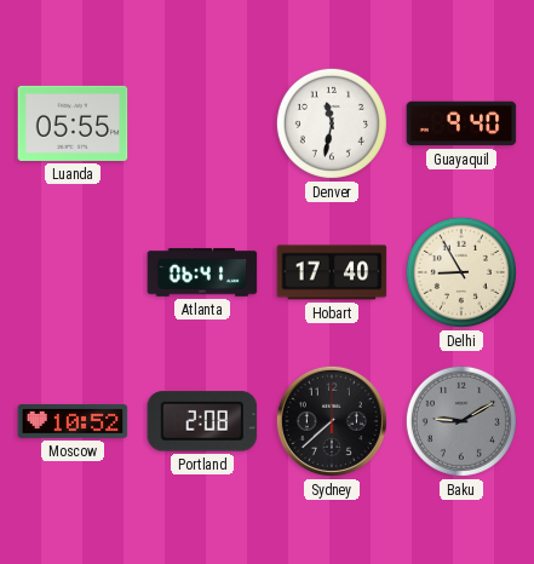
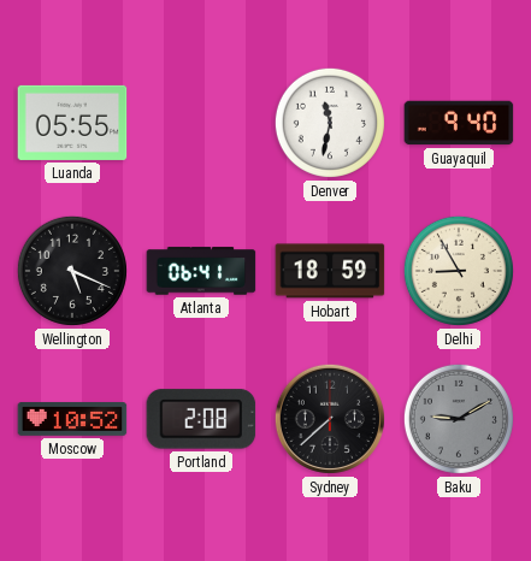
Wellington: none -> 5:19
Hobart: 17:40 -> 18:59
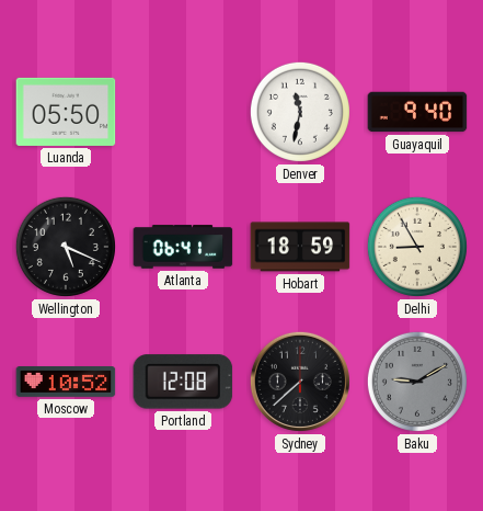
Luanda: 05:55 -> 05:50
Portland: 2:08 -> 12:08
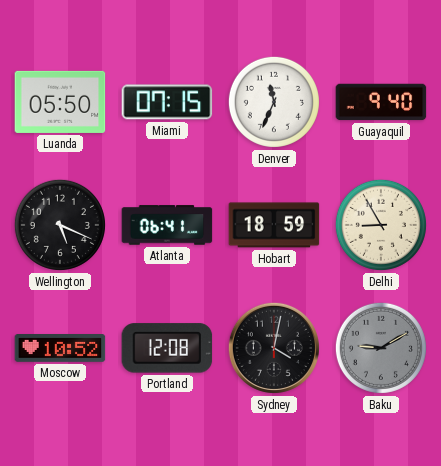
Miami: none -> 07:15
Denver: 11:32 -> 11:34
Sydney: 7:38 -> 4:02
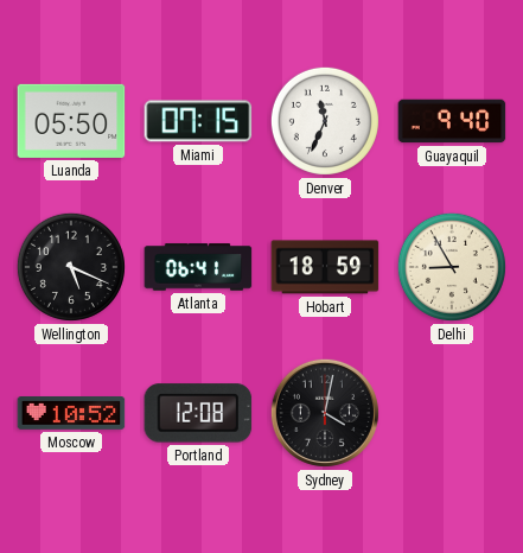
Baku: 9:10 -> none
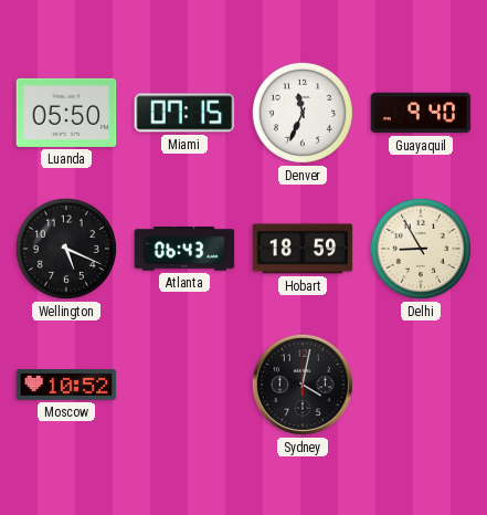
Atlanta: 06:41 -> 06:43
Portland: 12:08 -> none
